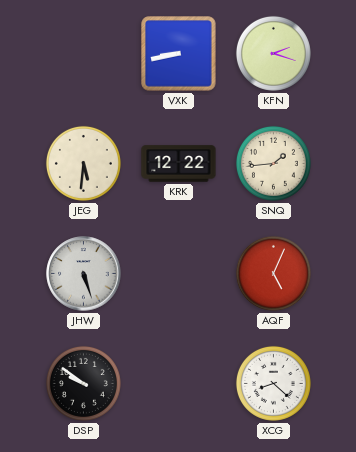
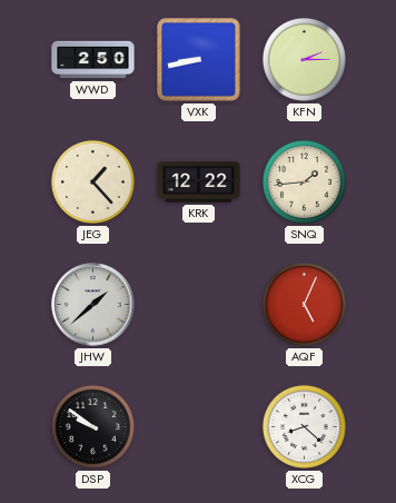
WWD: none -> 2:50
KFN: 2:18 -> 2:15
JEG: 5:31 -> 1:23
JHW: 5:27 -> 1:38
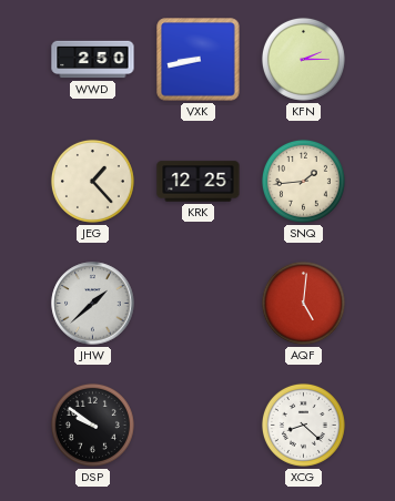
KRK: 12:22 -> 12:25
AQF: 5:04 -> 5:01
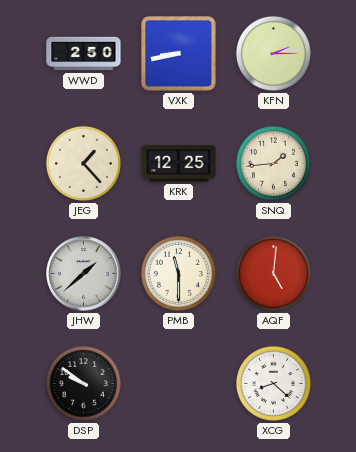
PMB: none -> 11:30
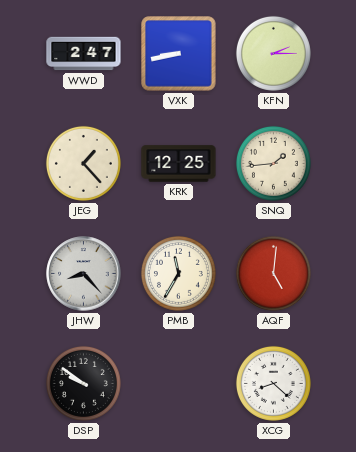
WWD: 2:50 -> 2:47
JHW: 1:38 -> 8:23
PMB: 11:30 -> 11:35
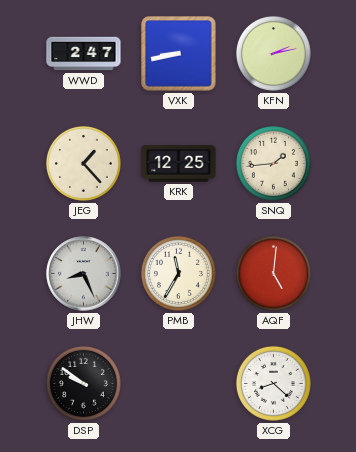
KFN: 2:15 -> 2:13
JHW: 8:23 -> 8:26
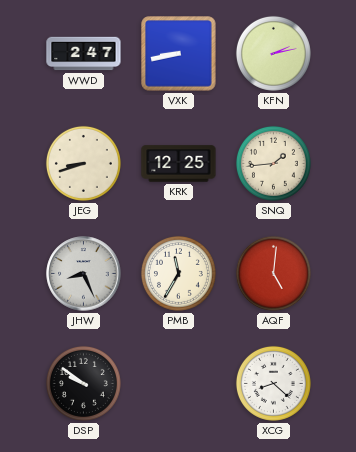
JEG: 1:23 -> 8:42
